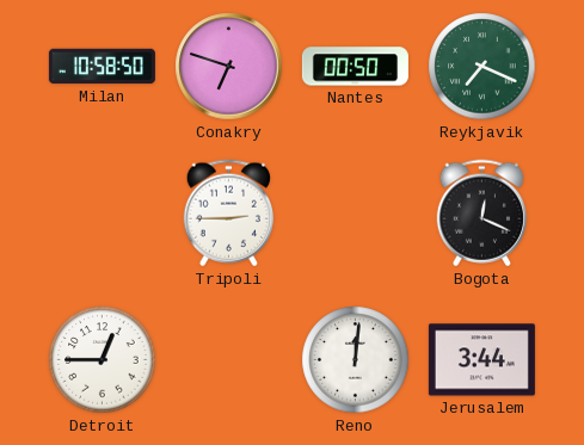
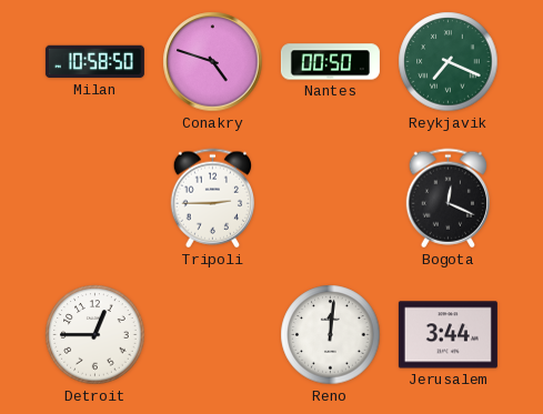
Conakry: 6:48 -> 4:48
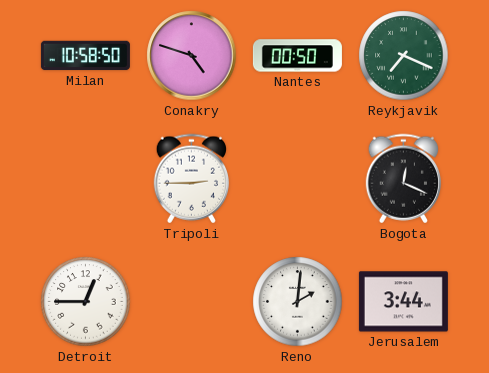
Reno: 12:01 -> 2:01
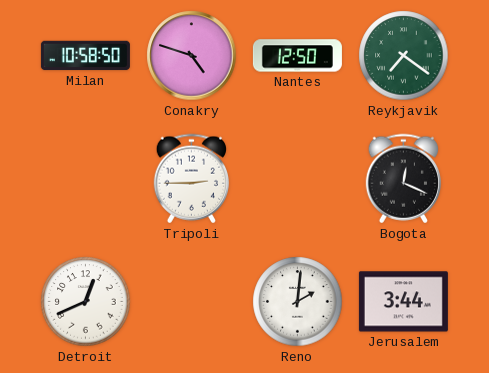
Nantes: 00:50 -> 12:50
Reykjavik: 7:19 -> 7:21
Detroit: 12:45 -> 12:41
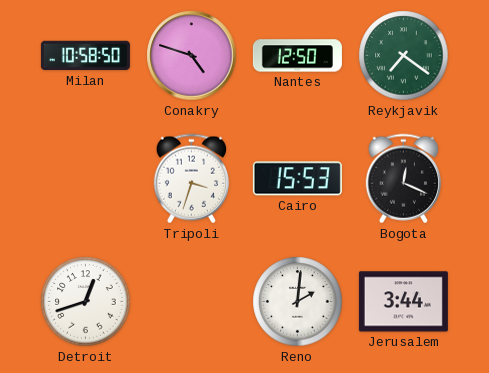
Tripoli: 2:45 -> 3:33
Cairo: none -> 15:53
Detroit: 12:41 -> 12:42
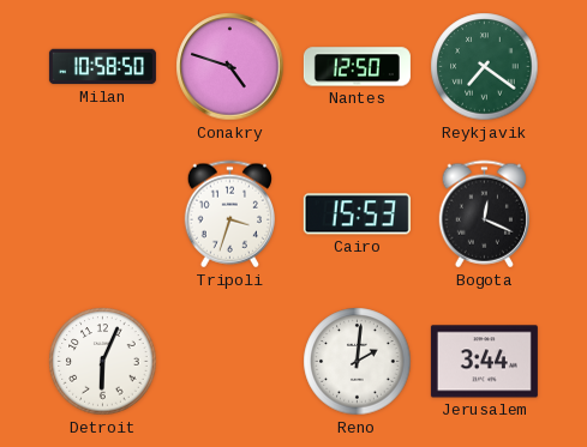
Detroit: 12:42 -> 6:04
